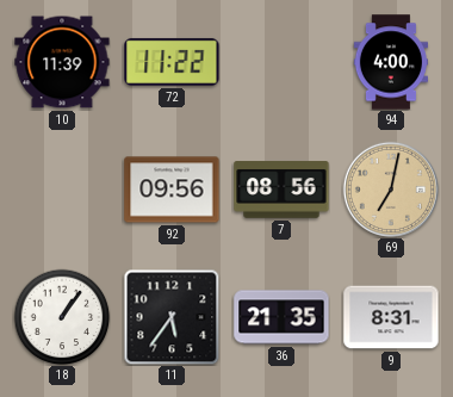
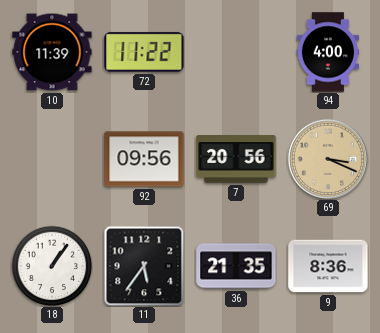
7: 08:56 -> 20:56
69: 7:02 -> 3:19
9: 8:31 -> 8:36
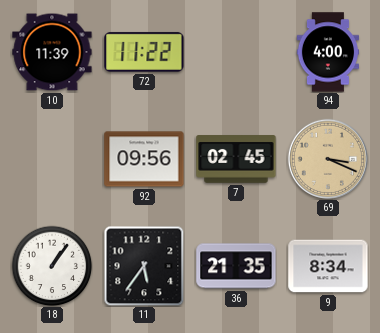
7: 20:56 -> 02:45
9: 8:36 -> 8:34
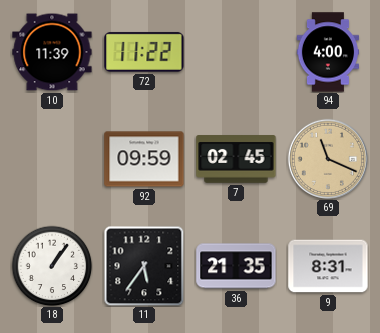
92: 09:56 -> 09:59
69: 3:19 -> 11:19
9: 8:34 -> 8:31
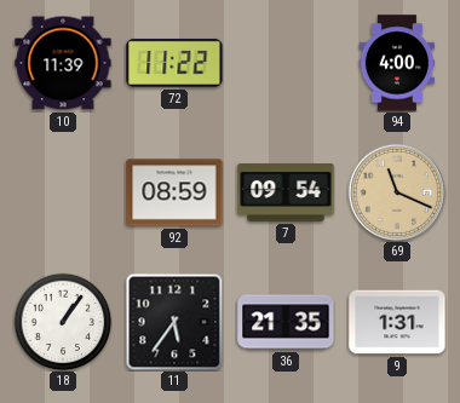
92: 09:59 -> 08:59
7: 02:45 -> 09:54
9: 8:31 -> 1:31
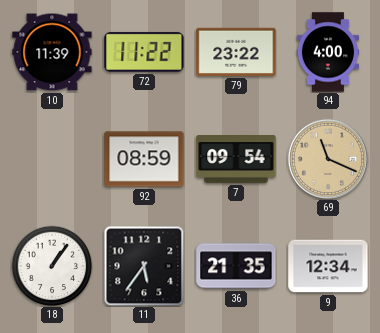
79: none -> 23:22
9: 1:31 -> 12:34
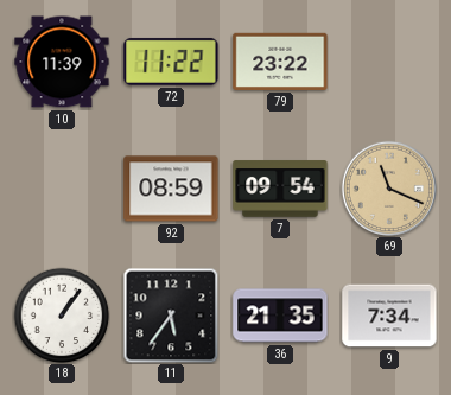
94: 4:00 -> none
9: 12:34 -> 7:34
